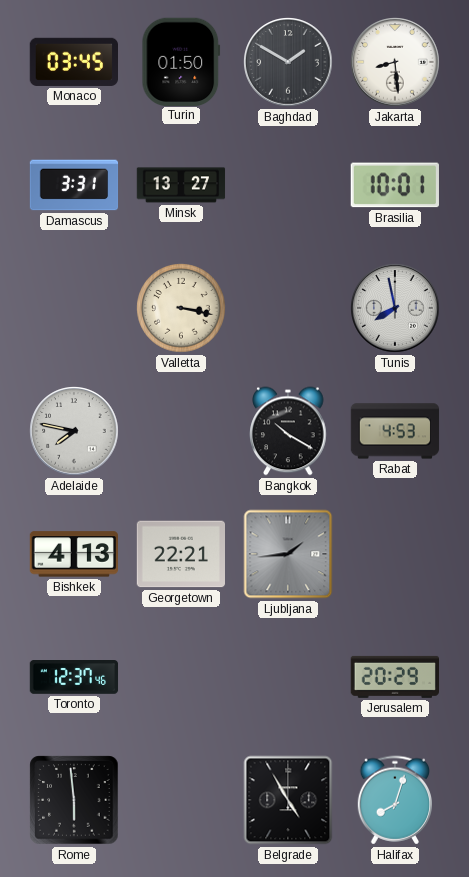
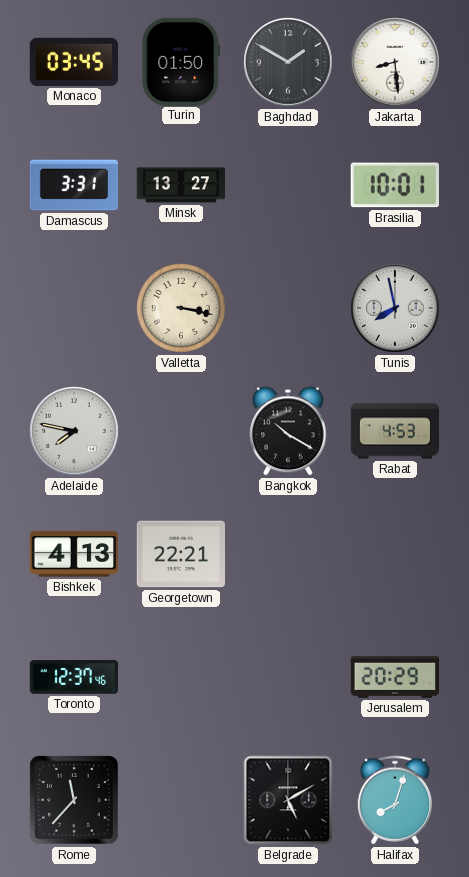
Ljubljana: 1:44 -> none
Rome: 5:59 -> 11:37
Belgrade: 4:55 -> 5:10
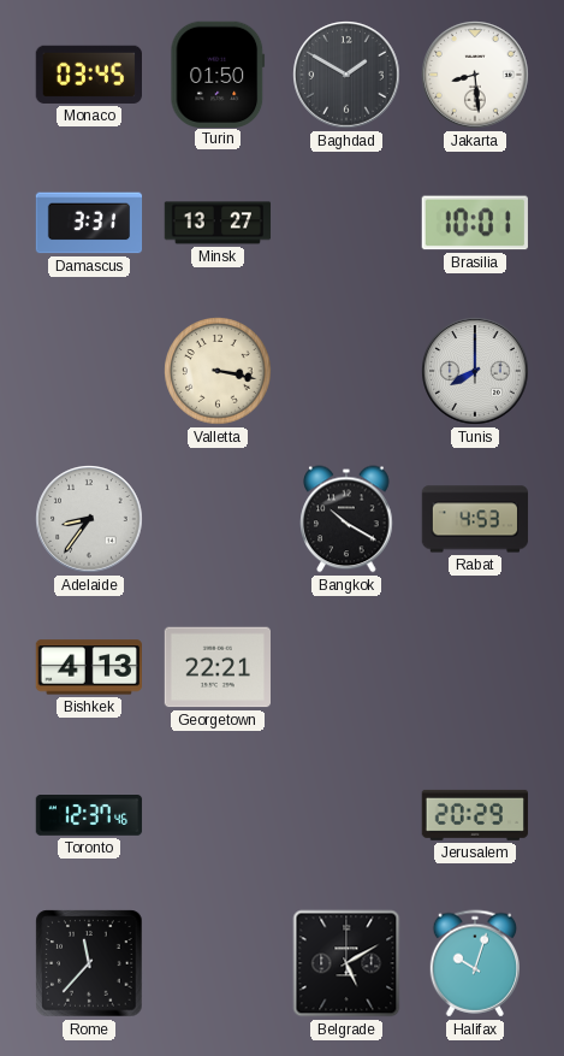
Tunis: 7:58 -> 8:00
Adelaide: 7:47 -> 8:36
Halifax: 8:03 -> 10:03
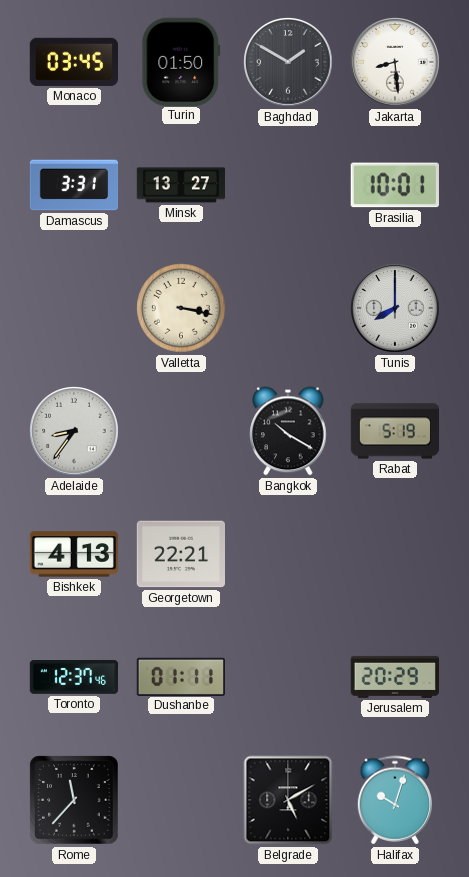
Rabat: 4:53 -> 5:19
Dushanbe: none -> 01:11
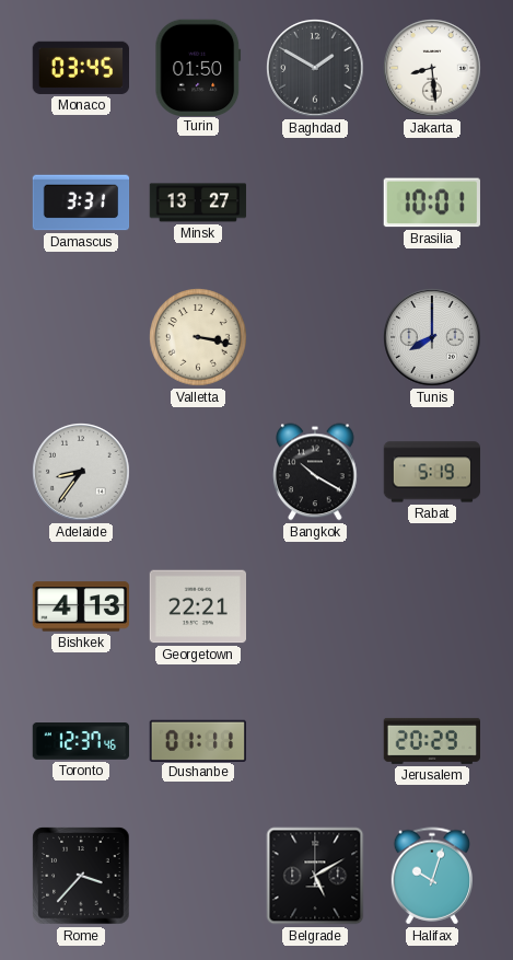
Rome: 11:37 -> 3:37
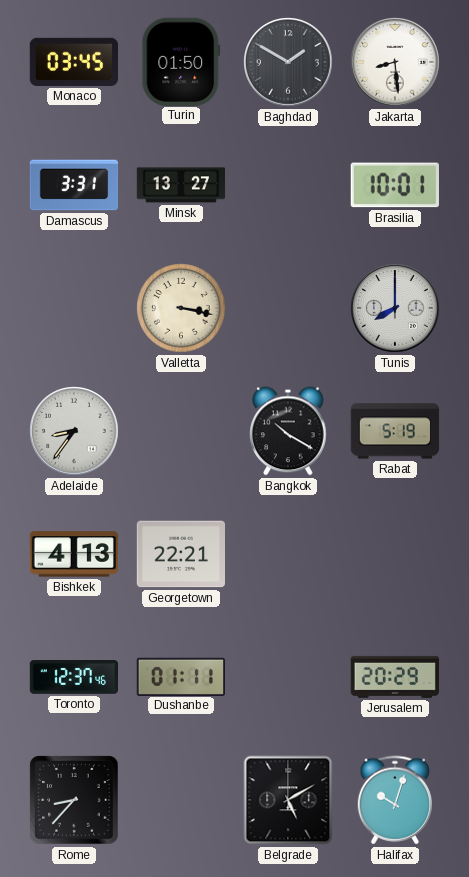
Rome: 3:37 -> 8:37
